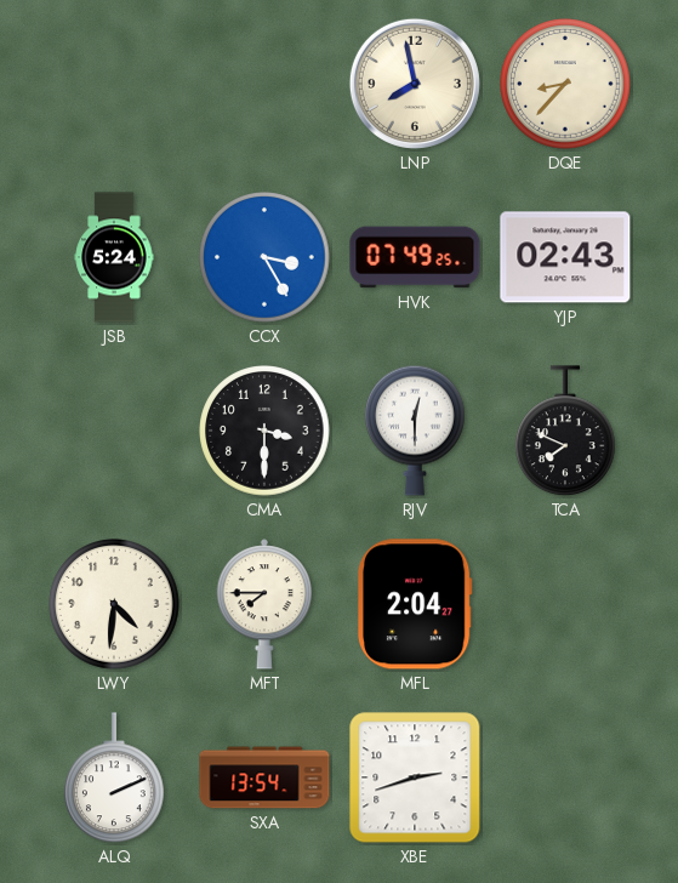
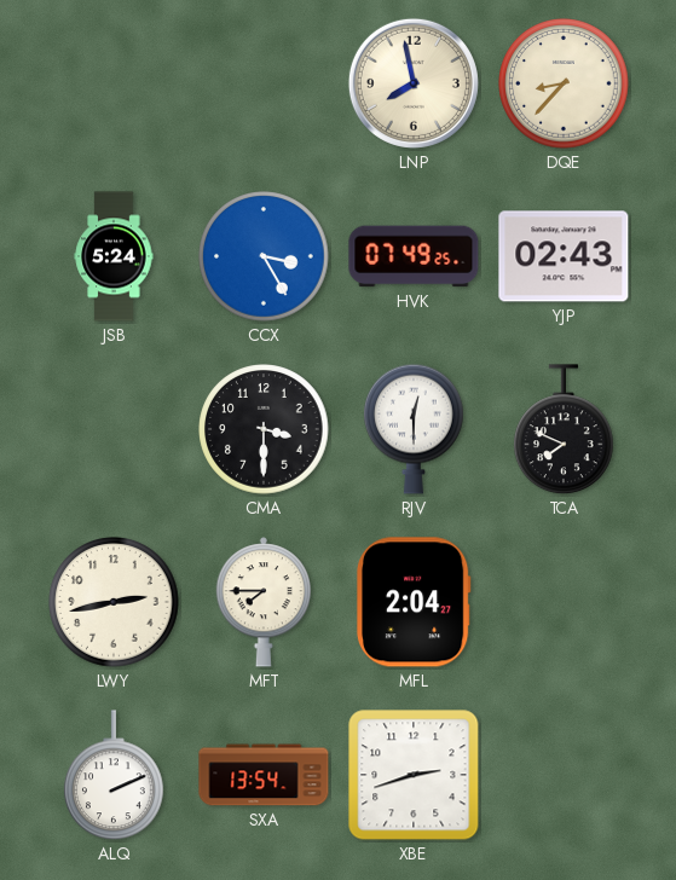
LWY: 4:31 -> 2:43
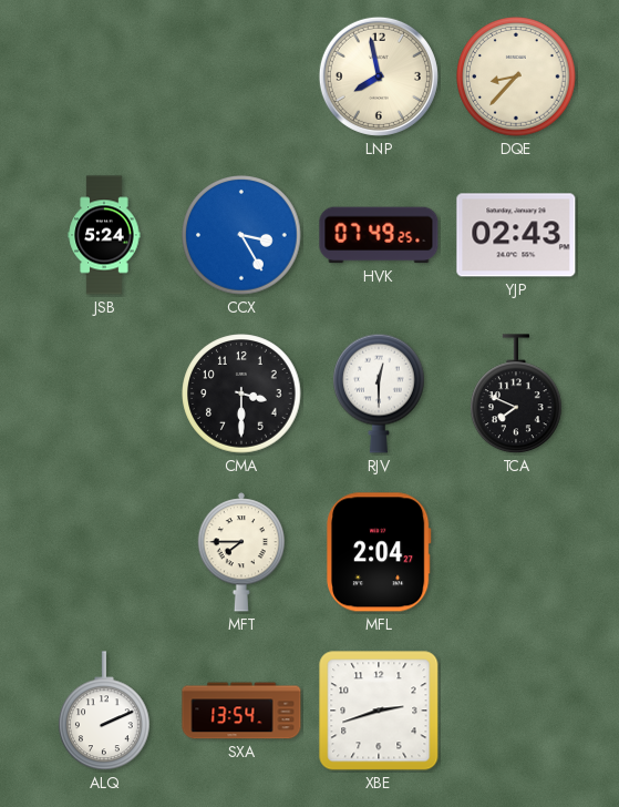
LWY: 2:43 -> none
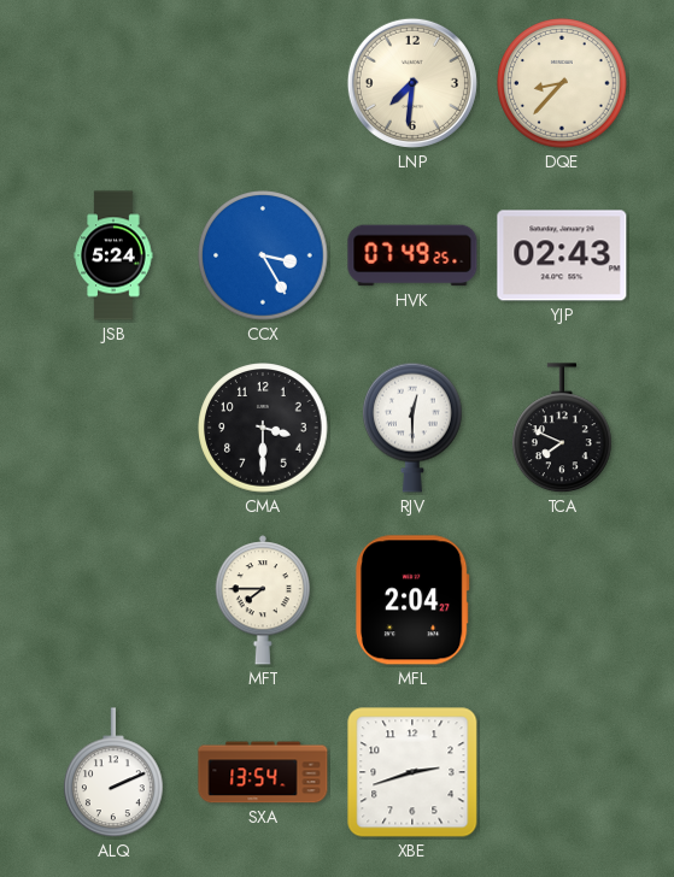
LNP: 7:58 -> 7:31
